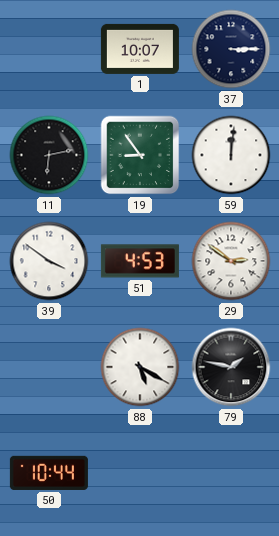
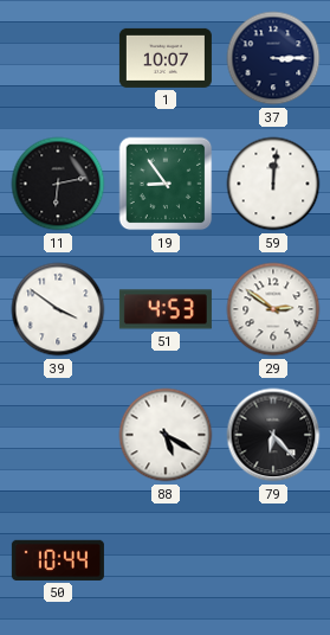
79: 1:47 -> 6:23
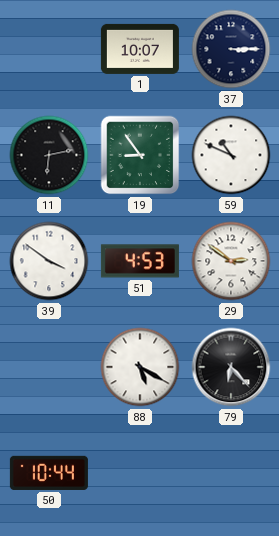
59: 12:01 -> 10:49
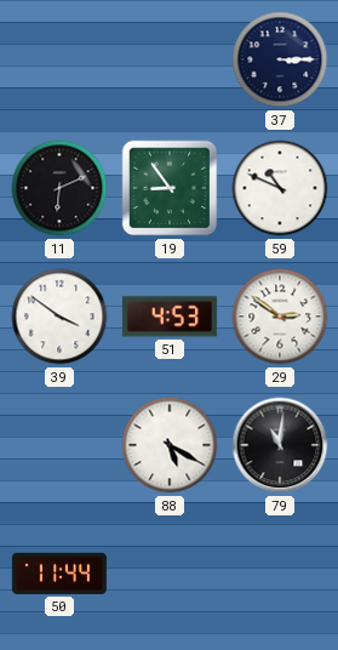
1: 10:07 -> none
11: 6:13 -> 6:11
79: 6:23 -> 11:01
50: 10:44 -> 11:44
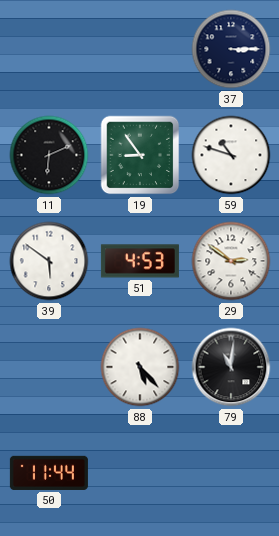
59: 10:49 -> 10:48
39: 3:51 -> 5:51
88: 5:20 -> 5:23
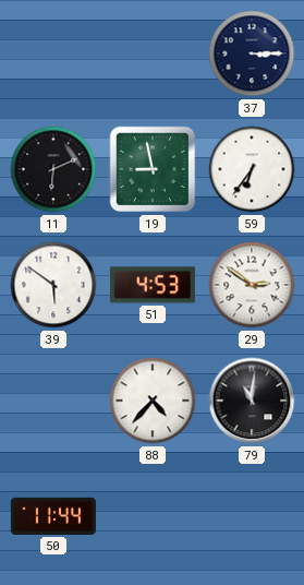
19: 8:54 -> 8:58
59: 10:48 -> 6:36
88: 5:23 -> 4:37
